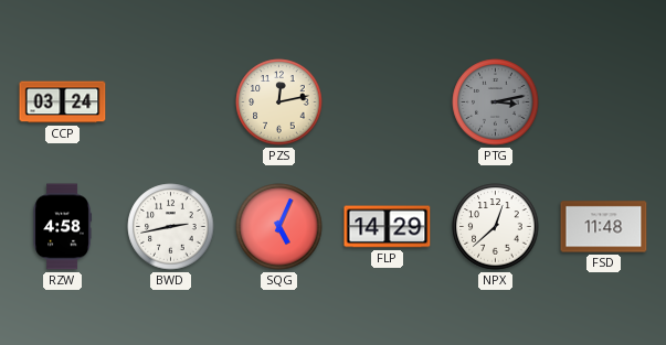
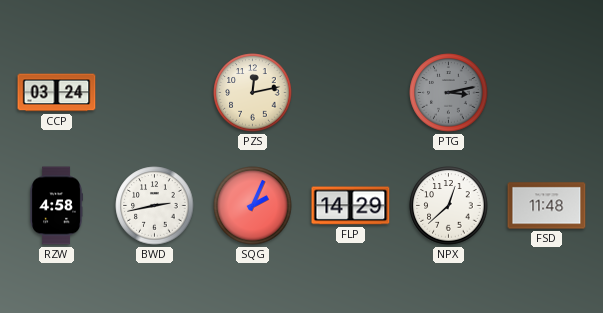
SQG: 5:04 -> 2:04
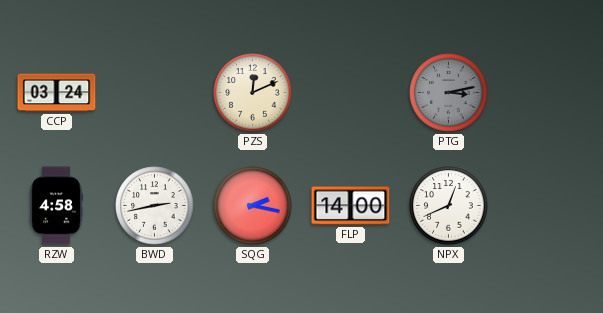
PZS: 12:13 -> 12:11
SQG: 2:04 -> 2:17
FLP: 14:29 -> 14:00
NPX: 12:38 -> 12:41
FSD: 11:48 -> none
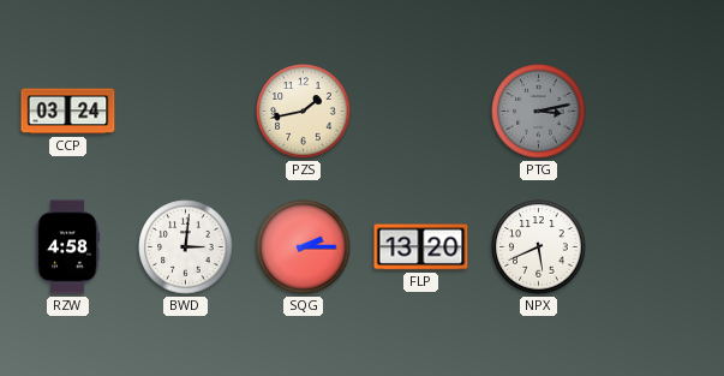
PZS: 12:11 -> 1:43
BWD: 2:43 -> 3:01
SQG: 2:17 -> 2:15
FLP: 14:00 -> 13:20
NPX: 12:41 -> 5:41
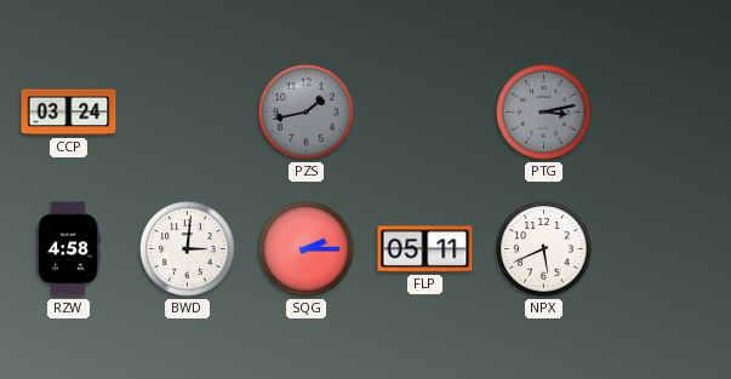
PZS dial: cream -> grey
FLP: 13:20 -> 05:11
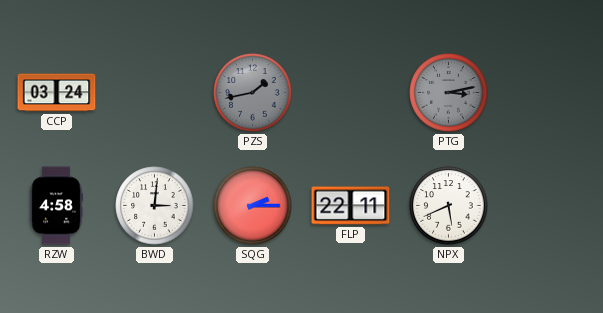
FLP: 05:11 -> 22:11
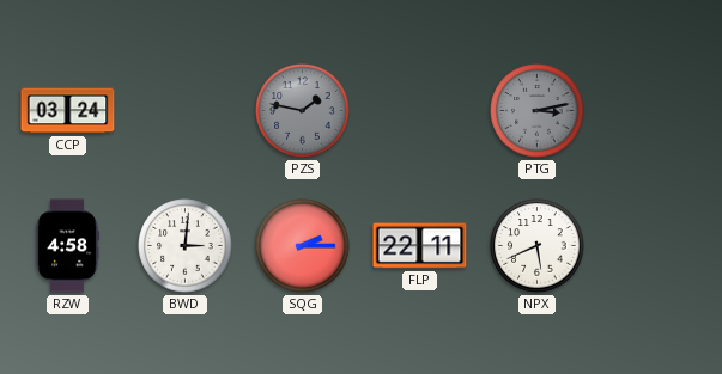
PZS: 1:43 -> 1:47
